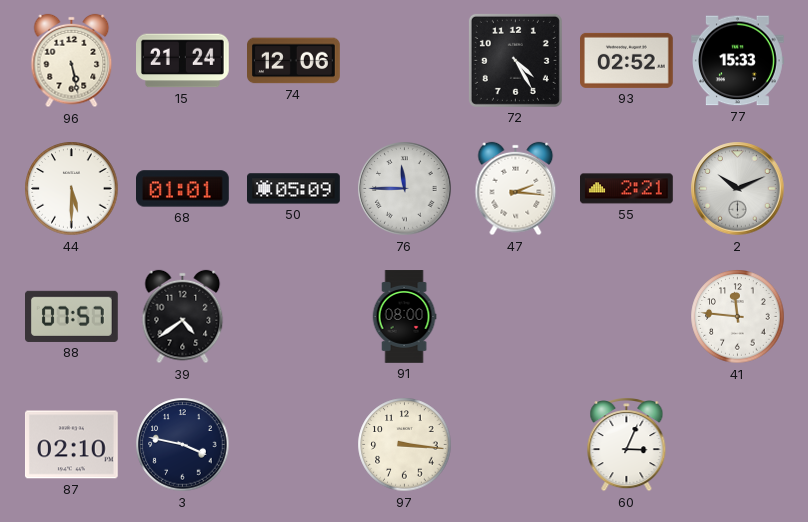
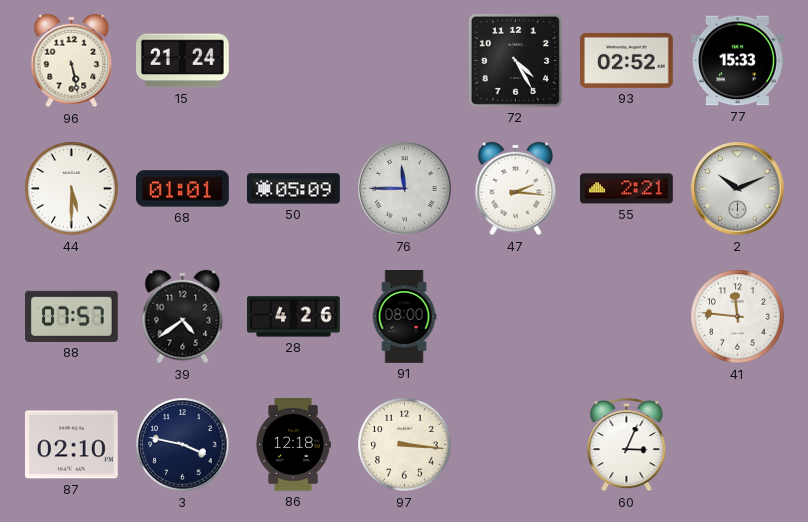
74: 12:06 -> none
28: none -> 4:26
86: none -> 12:18
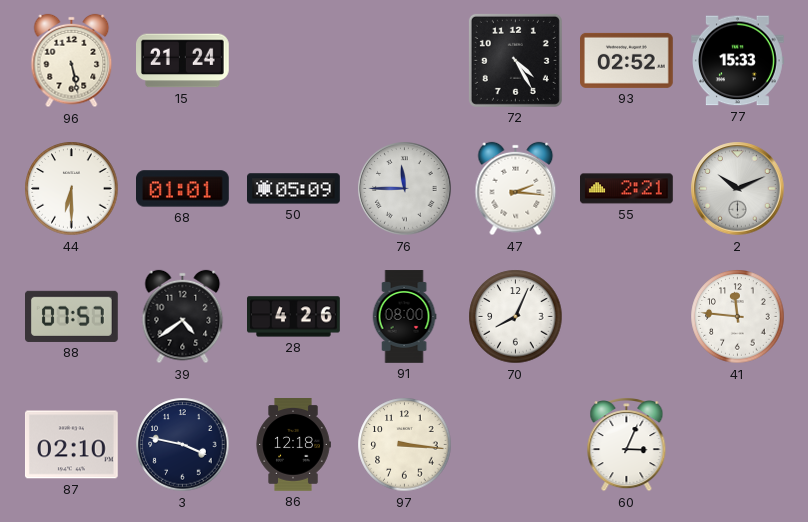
44: 5:30 -> 6:30
70: none -> 8:04
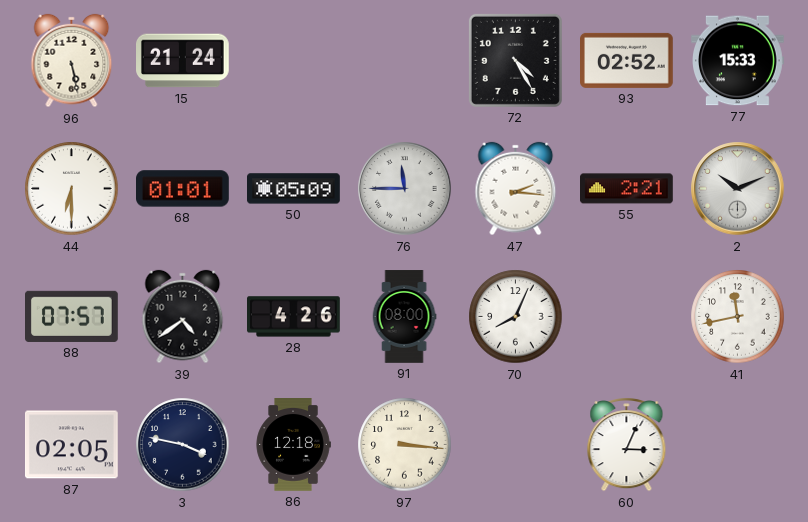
41: 11:46 -> 11:43
87: 02:10 -> 02:05
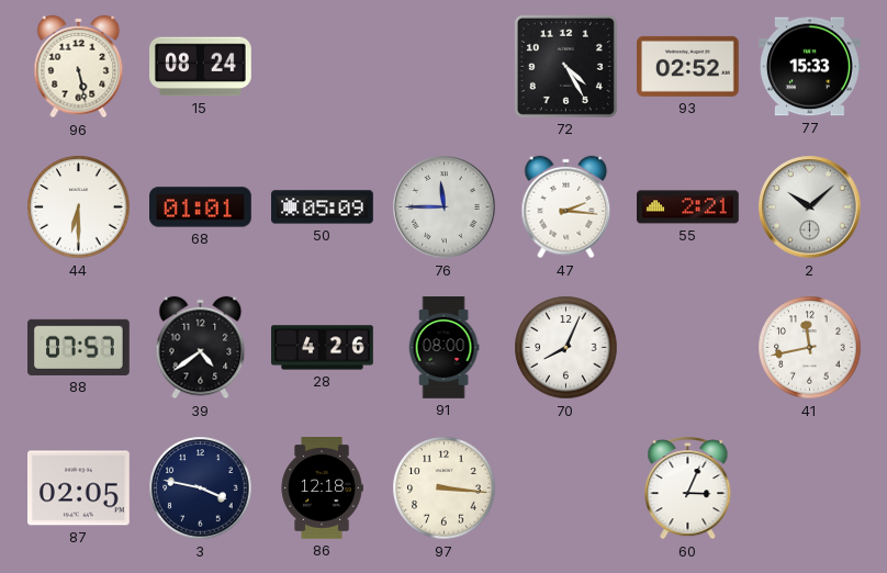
15: 21:24 -> 08:24
2: 10:11 -> 10:08
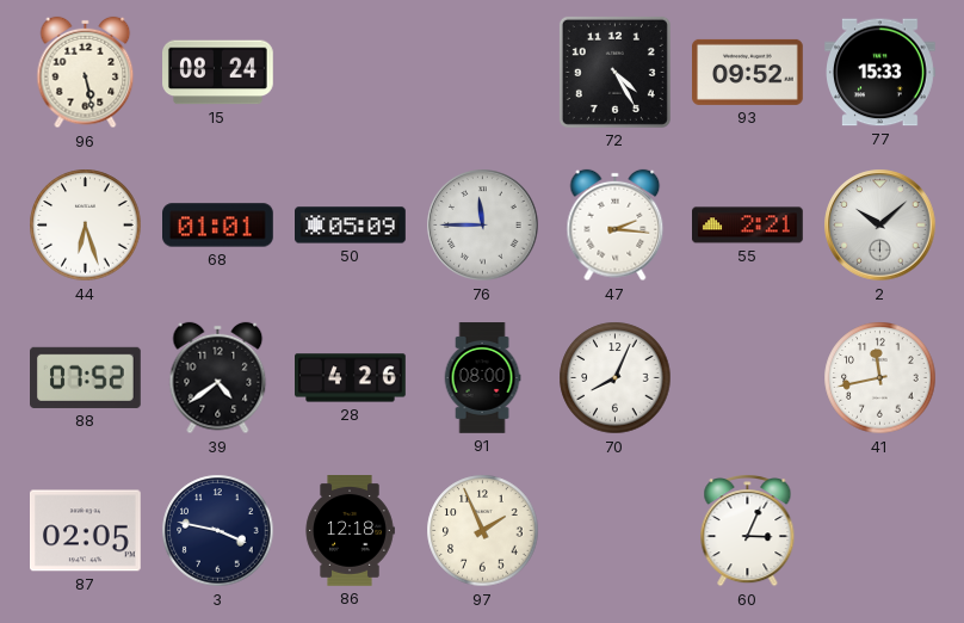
93: 02:52 -> 09:52
44: 6:30 -> 6:27
88: 07:57 -> 07:52
97: 3:16 -> 1:56
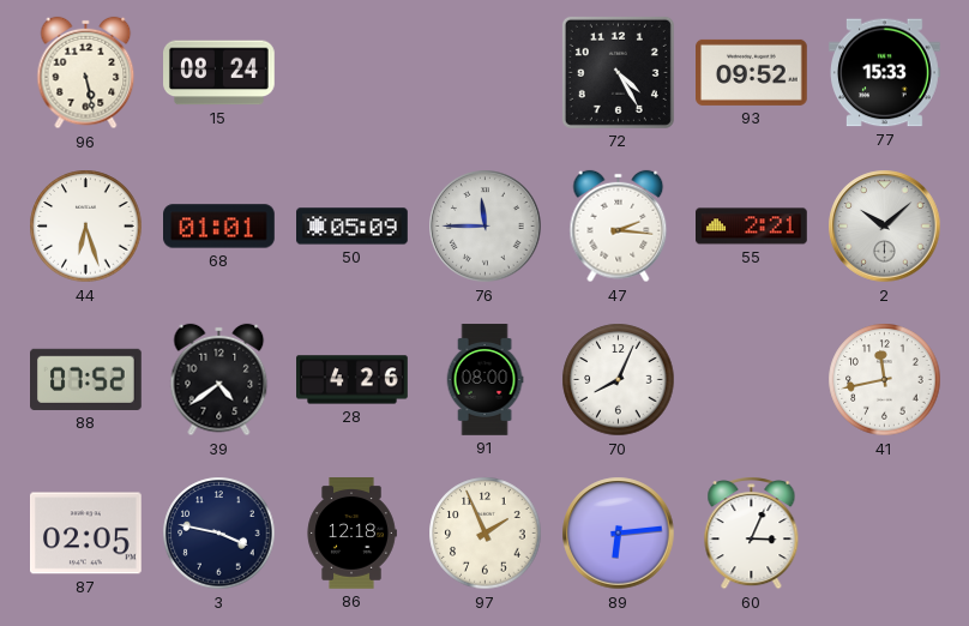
89: none -> 6:14
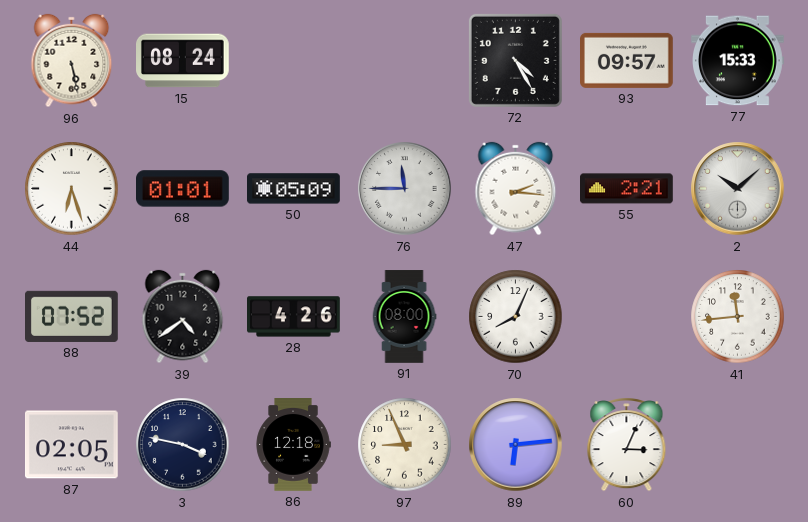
93: 09:52 -> 09:57
41: 11:43 -> 11:44
97: 1:56 -> 8:56
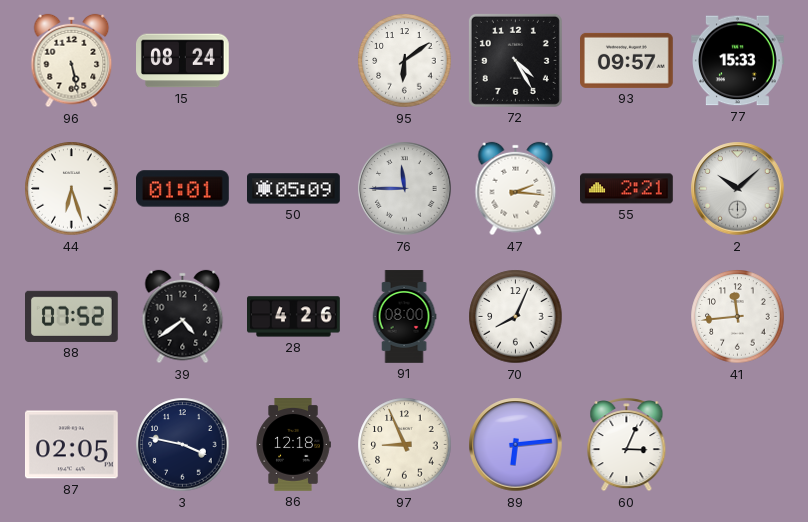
95: none -> 6:09
